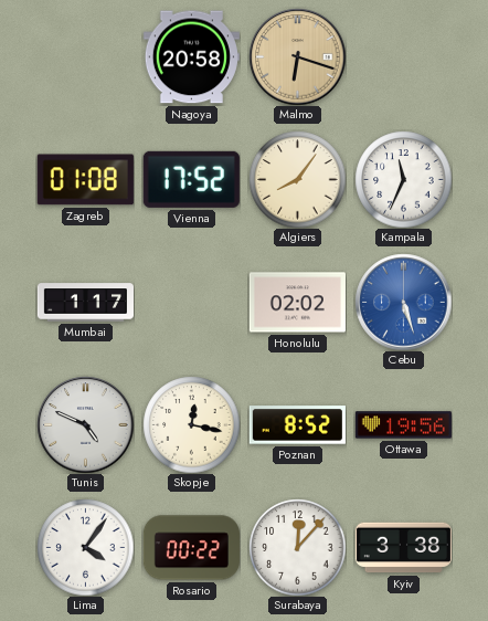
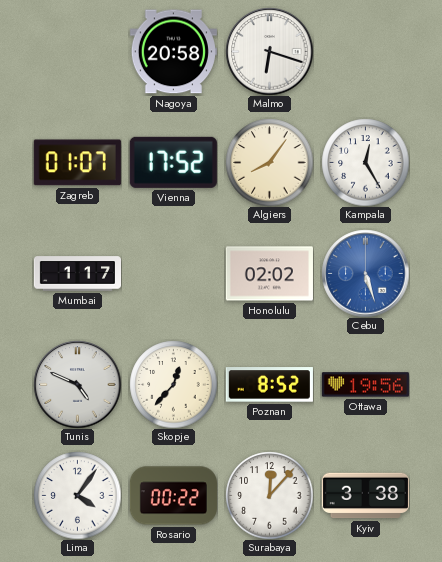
Malmo dial: champagne -> white
Zagreb: 01:08 -> 01:07
Kampala: 11:34 -> 12:25
Skopje: 12:17 -> 12:37
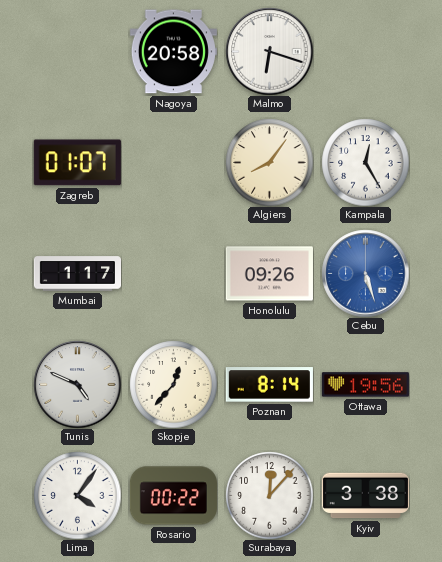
Vienna: 17:52 -> none
Honolulu: 02:02 -> 09:26
Poznan: 8:52 -> 8:14
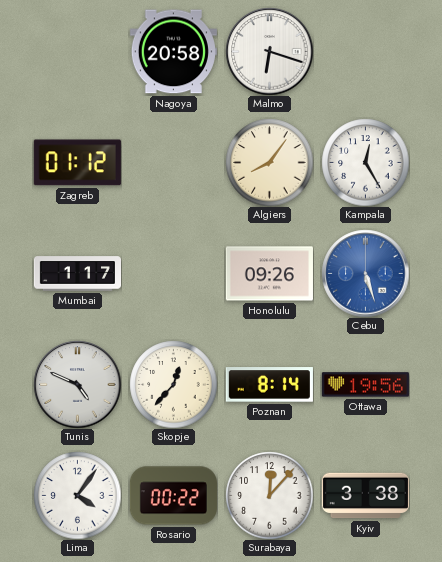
Zagreb: 01:07 -> 01:12
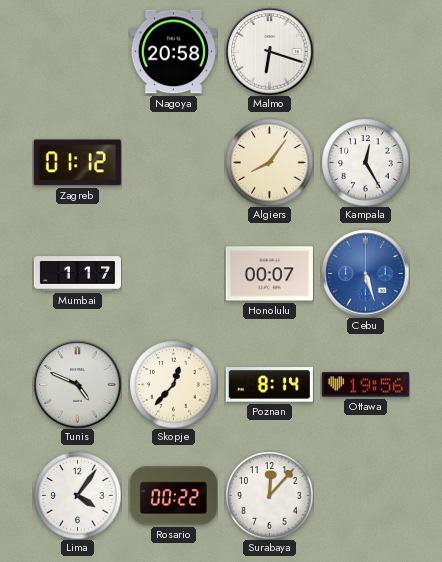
Honolulu: 09:26 -> 00:07
Kyiv: 3:38 -> none
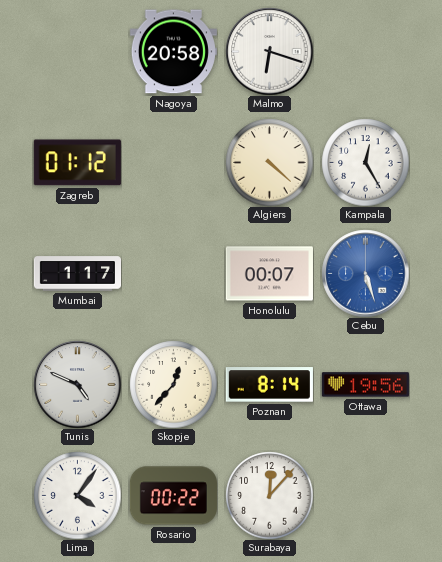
Algiers: 8:06 -> 4:22
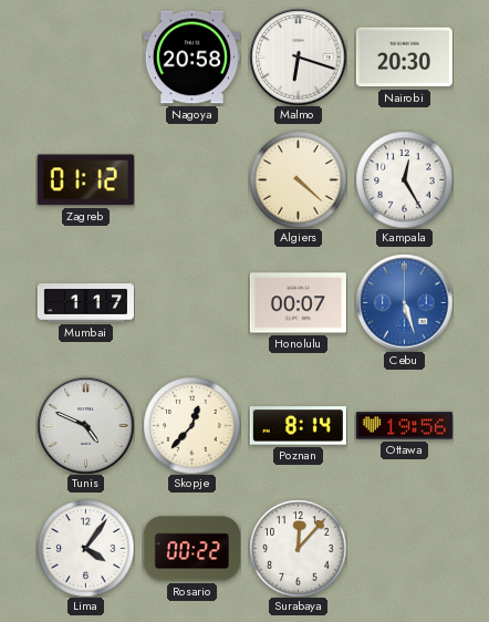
Nairobi: none -> 20:30
